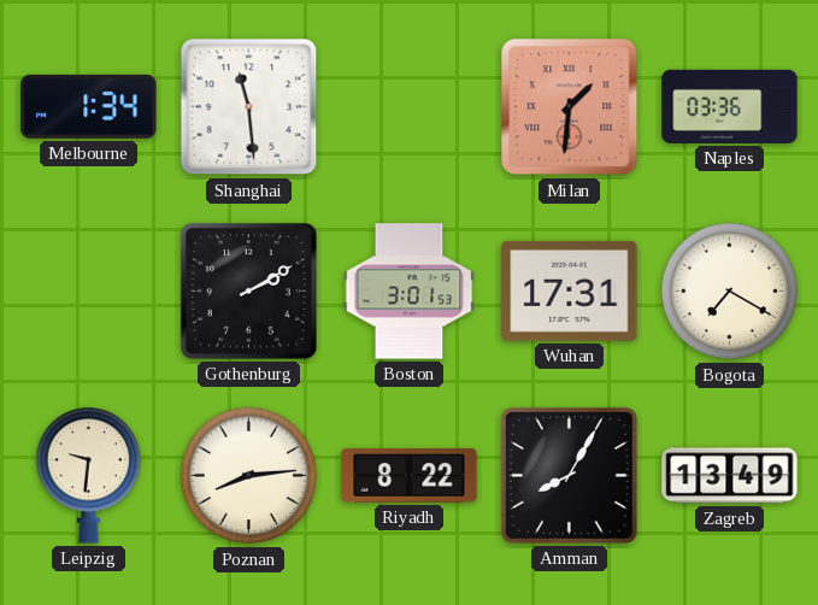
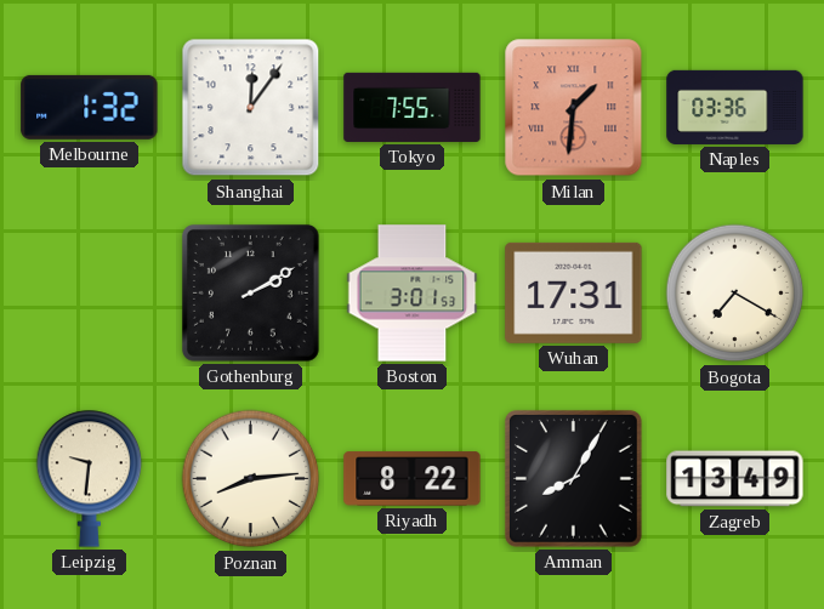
Melbourne: 1:34 -> 1:32
Shanghai: 11:29 -> 12:06
Tokyo: none -> 7:55
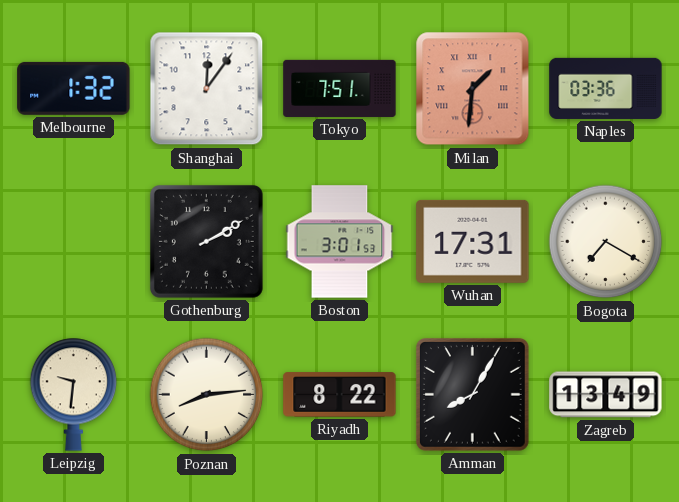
Tokyo: 7:55 -> 7:51
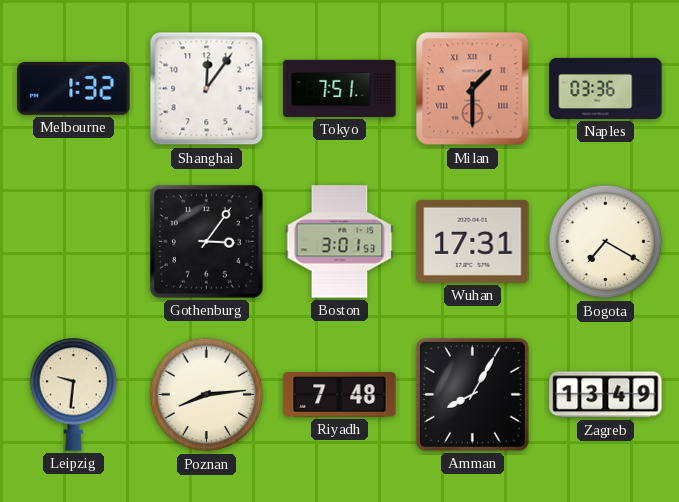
Milan: 1:31 -> 1:30
Gothenburg: 2:10 -> 3:06
Riyadh: 8:22 -> 7:48
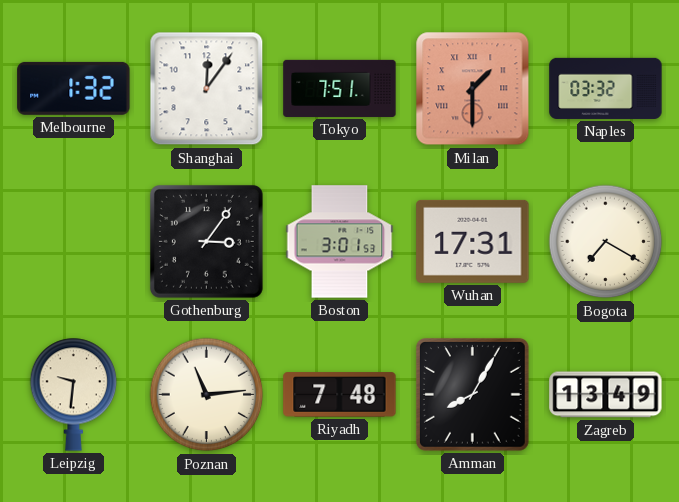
Naples: 03:36 -> 03:32
Poznan: 8:14 -> 11:14
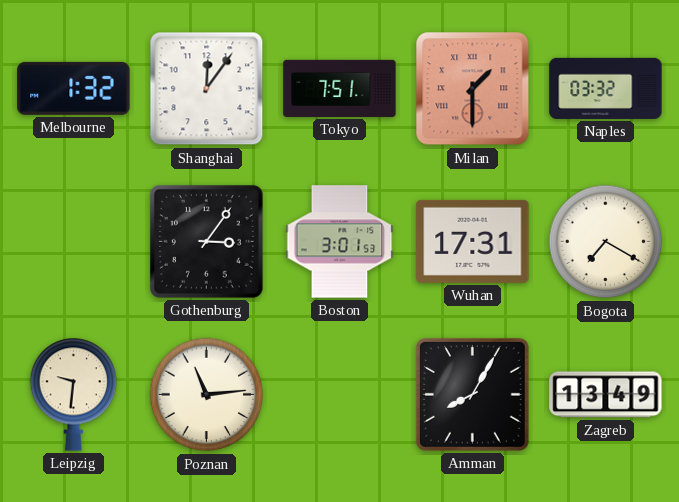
Riyadh: 7:48 -> none
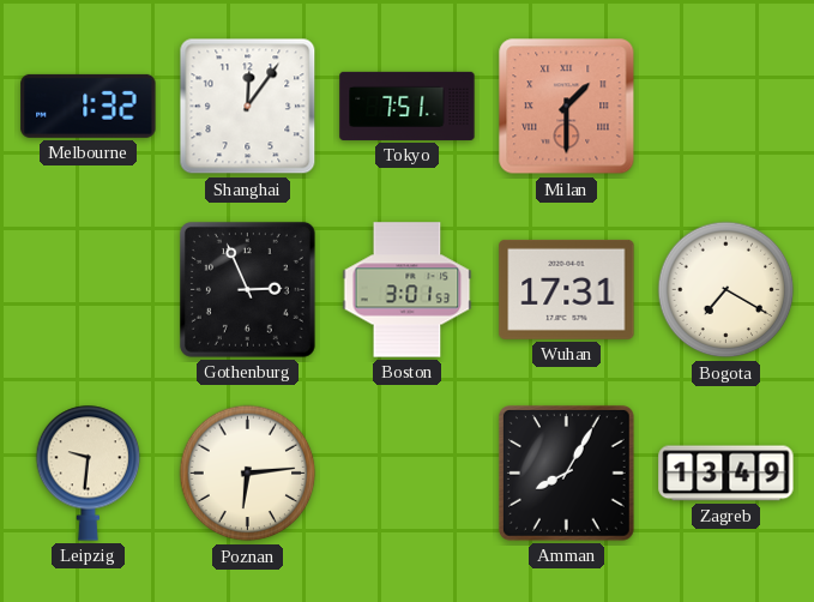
Naples: 03:32 -> none
Gothenburg: 3:06 -> 2:56
Poznan: 11:14 -> 6:14
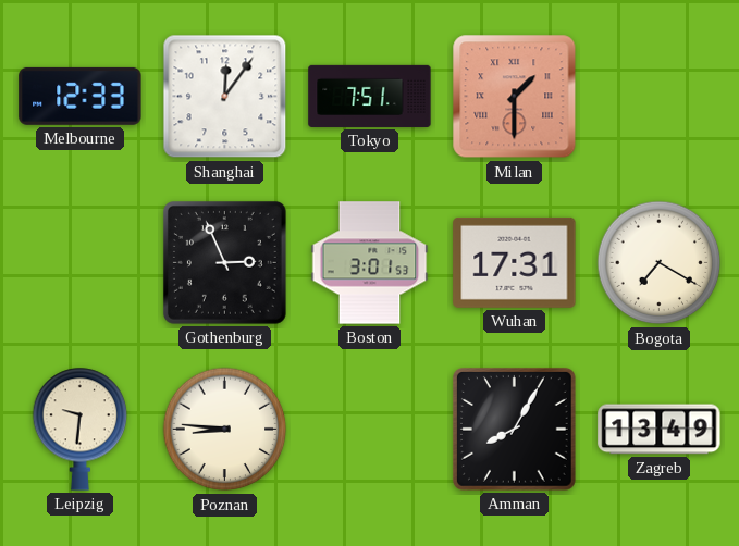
Melbourne: 1:32 -> 12:33
Poznan: 6:14 -> 8:46
